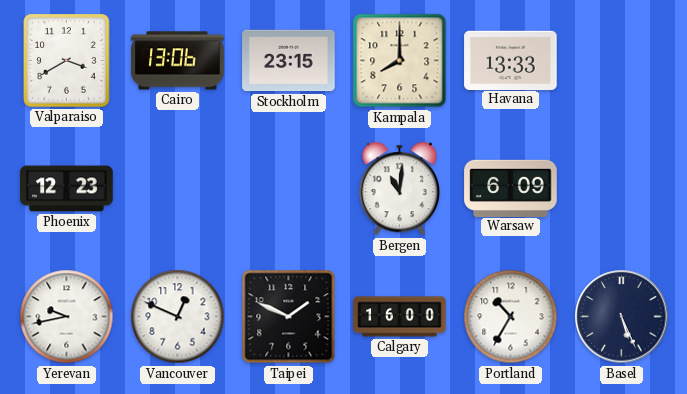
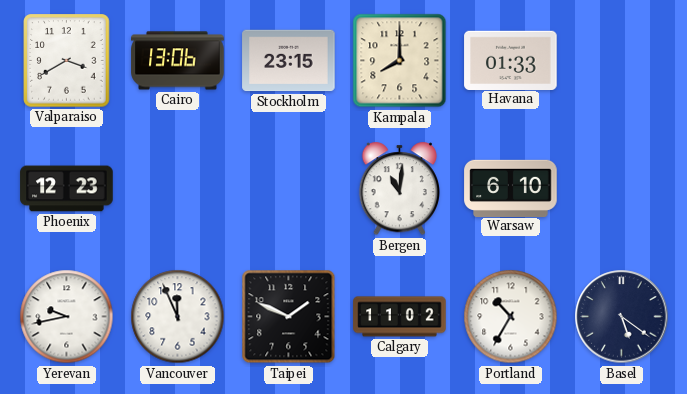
Havana: 13:33 -> 01:33
Warsaw: 6:09 -> 6:10
Vancouver: 12:49 -> 11:56
Calgary: 16:00 -> 11:02
Basel: 5:26 -> 5:21
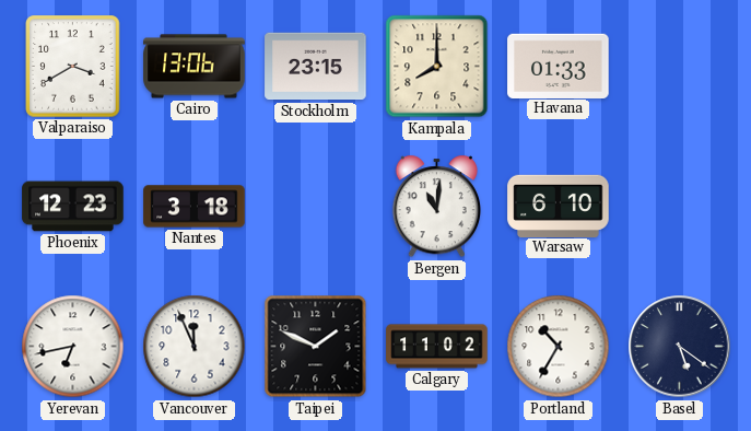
Nantes: none -> 3:18
Yerevan: 9:43 -> 6:43
